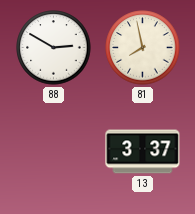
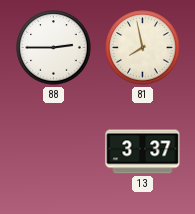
88: 2:50 -> 2:45
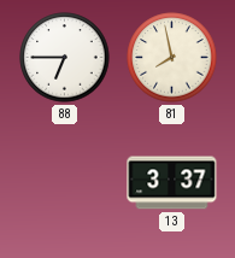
88: 2:45 -> 6:45
